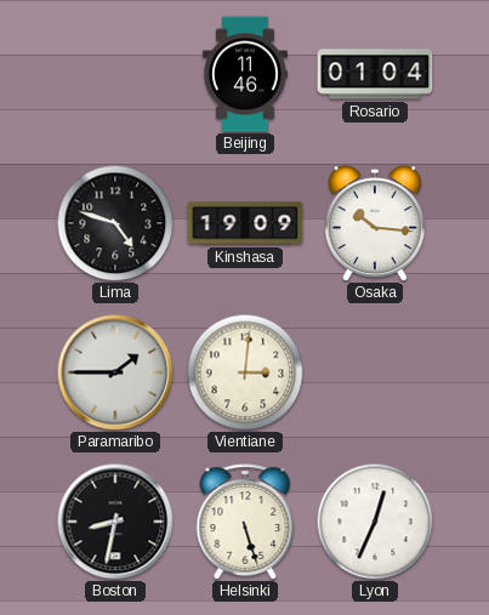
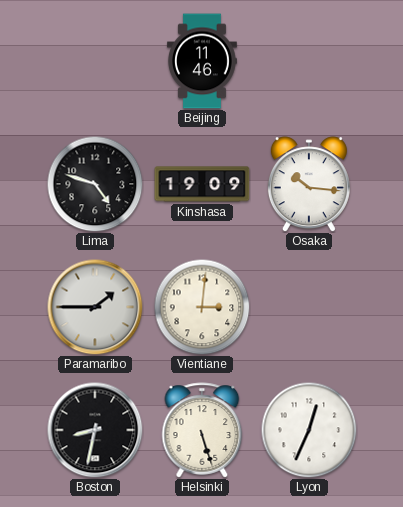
Rosario: 01:04 -> none
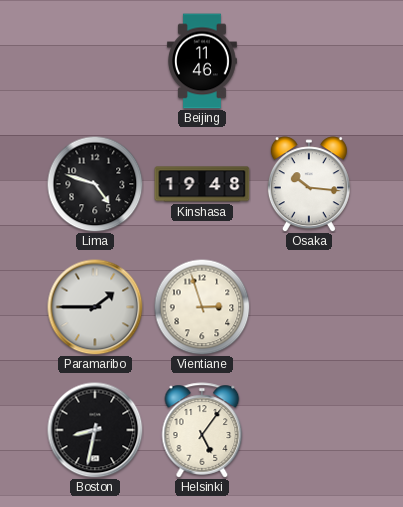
Kinshasa: 19:09 -> 19:48
Vientiane: 3:01 -> 2:57
Helsinki: 5:27 -> 5:06
Lyon: 12:34 -> none
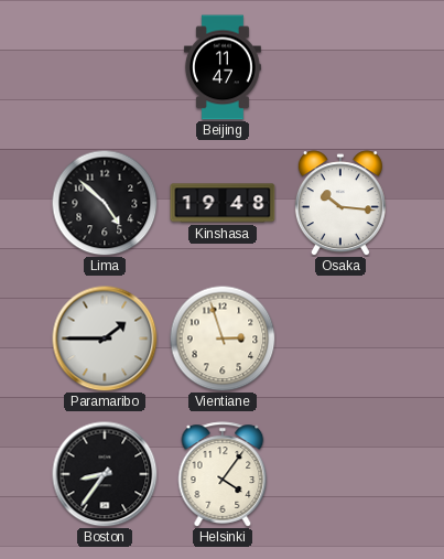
Beijing: 11:46 -> 11:47
Lima: 4:48 -> 4:52
Boston: 8:32 -> 8:36
Helsinki: 5:06 -> 4:06
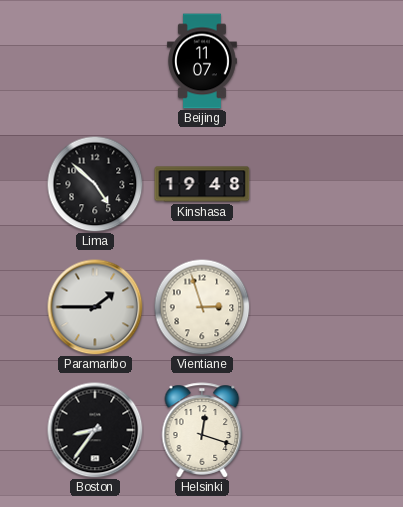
Beijing: 11:47 -> 11:07
Osaka: 10:16 -> none
Helsinki: 4:06 -> 12:18
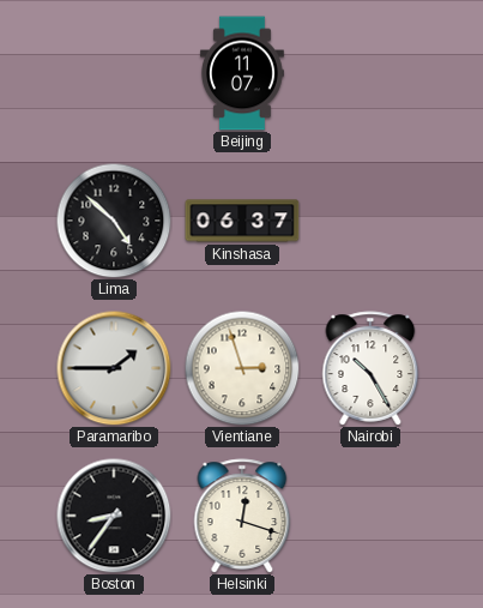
Kinshasa: 19:48 -> 06:37
Nairobi: none -> 10:25
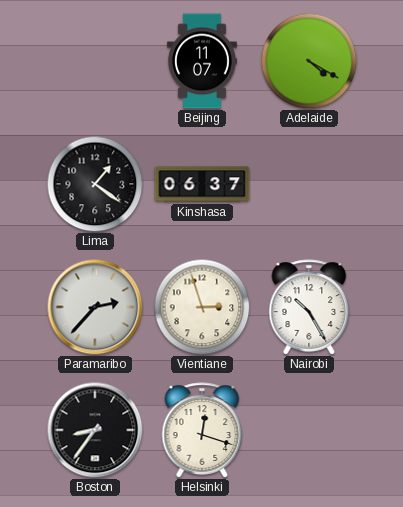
Adelaide: none -> 4:20
Lima: 4:52 -> 1:21
Paramaribo: 1:45 -> 2:37
